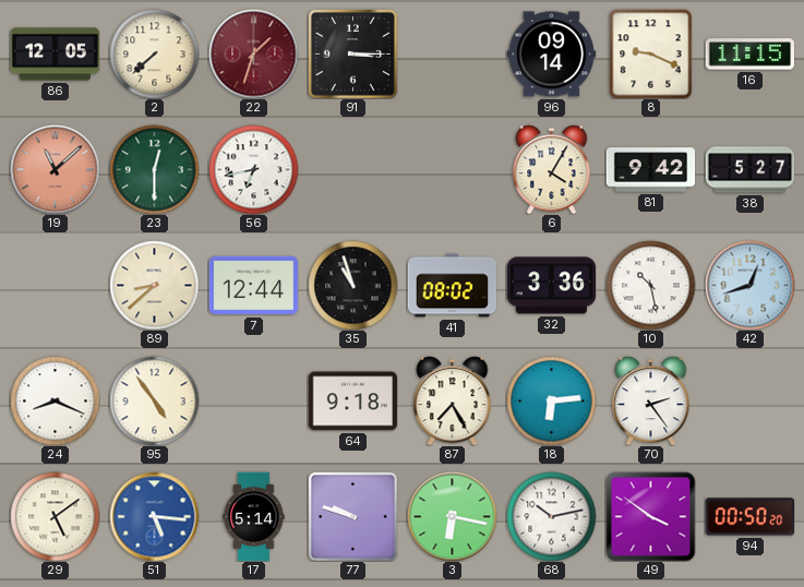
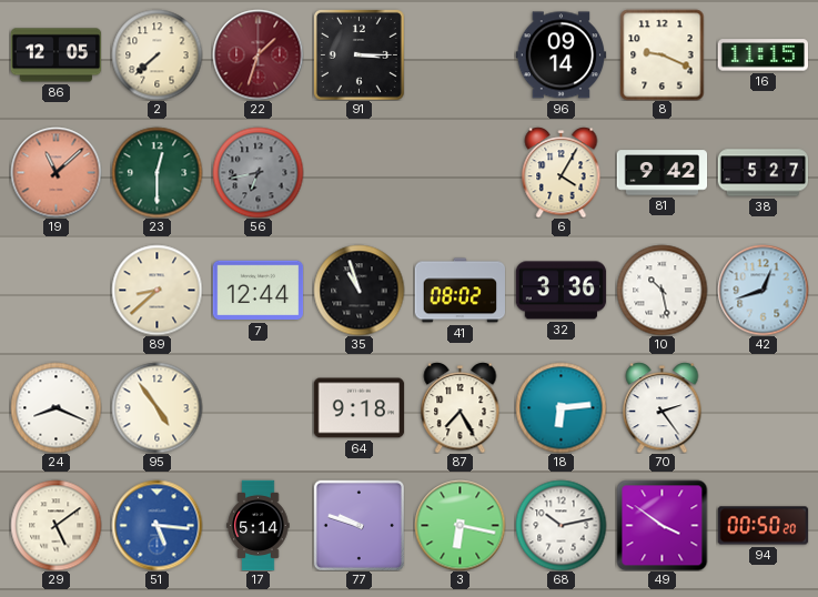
56 dial: white -> grey
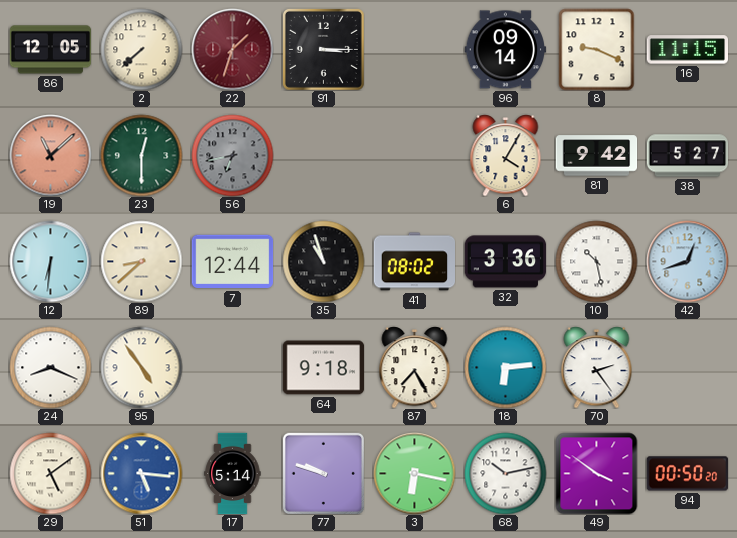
12: none -> 6:31
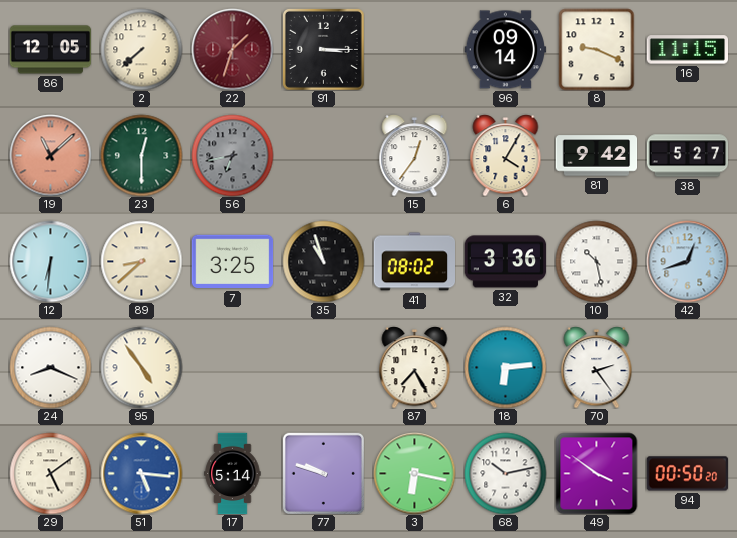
15: none -> 12:36
7: 12:44 -> 3:25
64: 9:18 -> none
